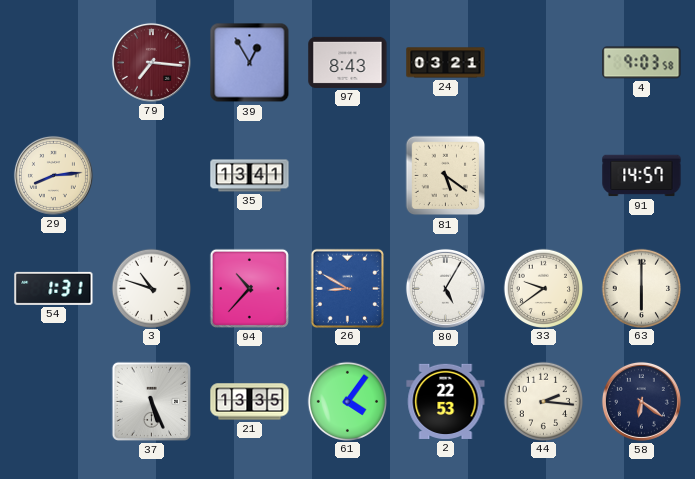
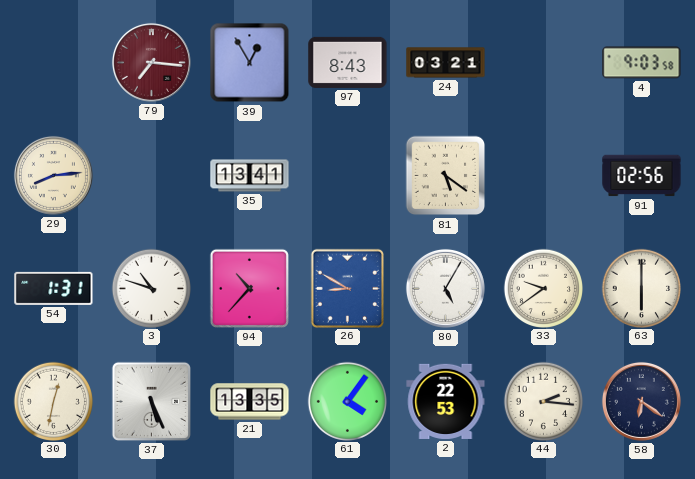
91: 14:57 -> 02:56
30: none -> 12:32
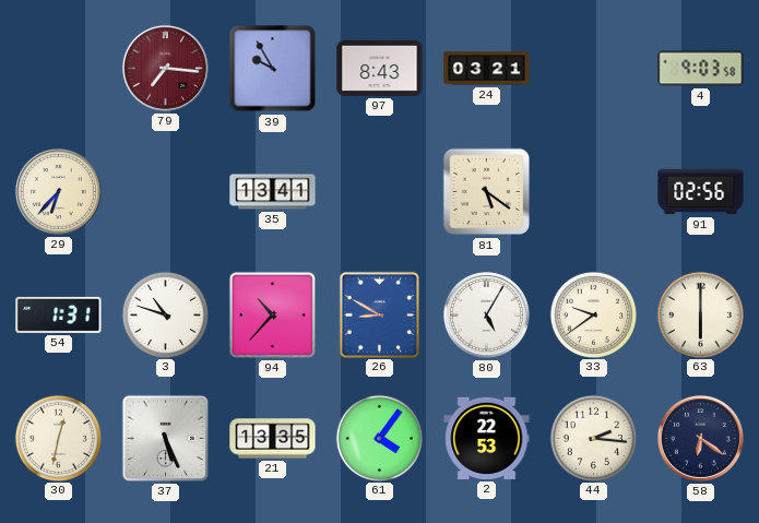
39: 12:55 -> 9:55
29: 8:14 -> 6:37
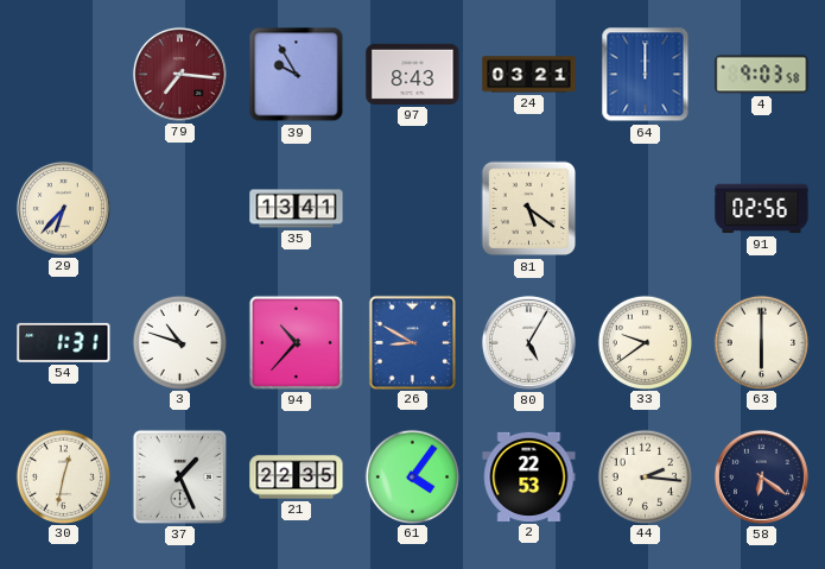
64: none -> 12:00
37: 5:26 -> 1:26
21: 13:35 -> 22:35
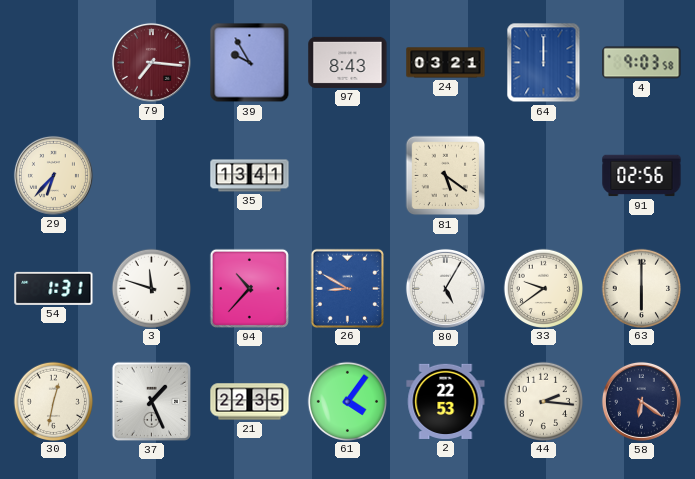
3: 10:48 -> 11:48
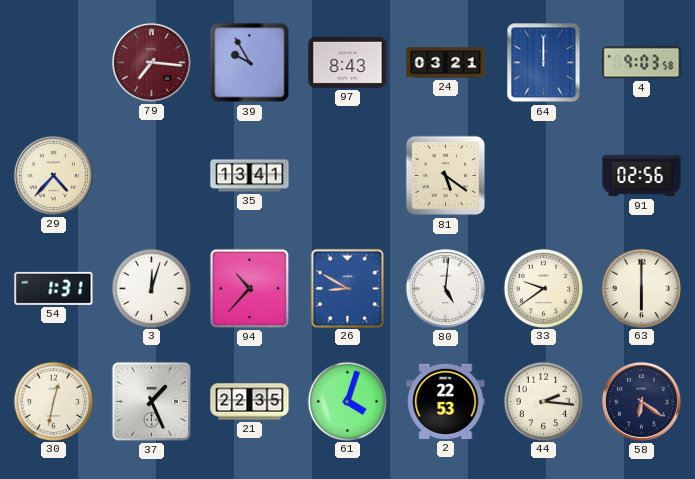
29: 6:37 -> 4:37
3: 11:48 -> 12:03
80: 5:05 -> 5:01
61: 4:06 -> 4:03
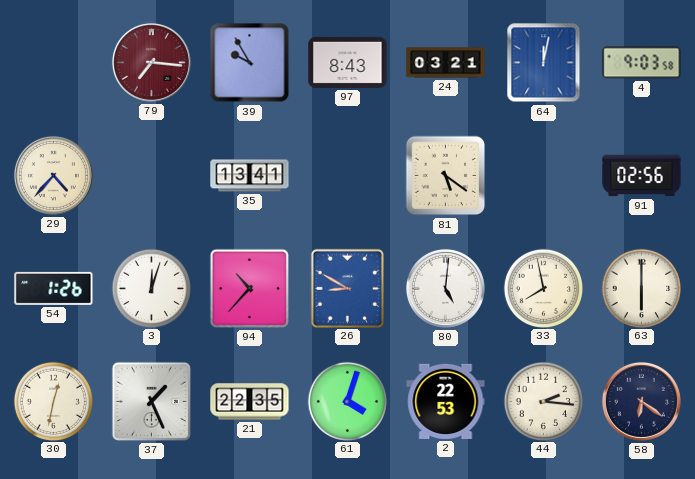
64: 12:00 -> 12:02
54: 1:31 -> 1:26
33: 9:39 -> 7:58
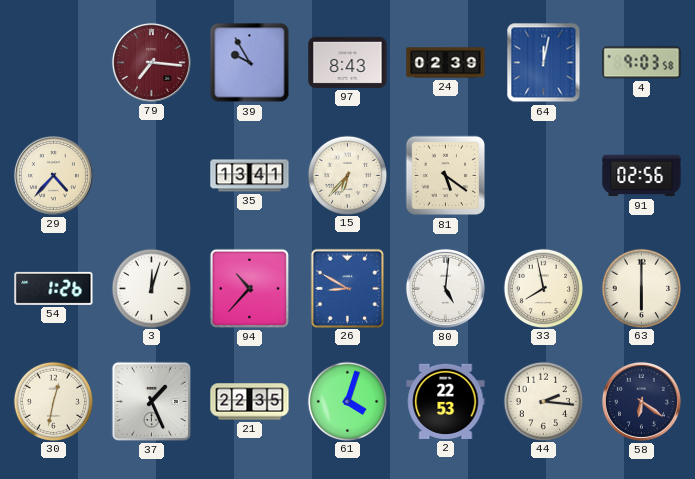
24: 03:21 -> 02:39
15: none -> 6:37
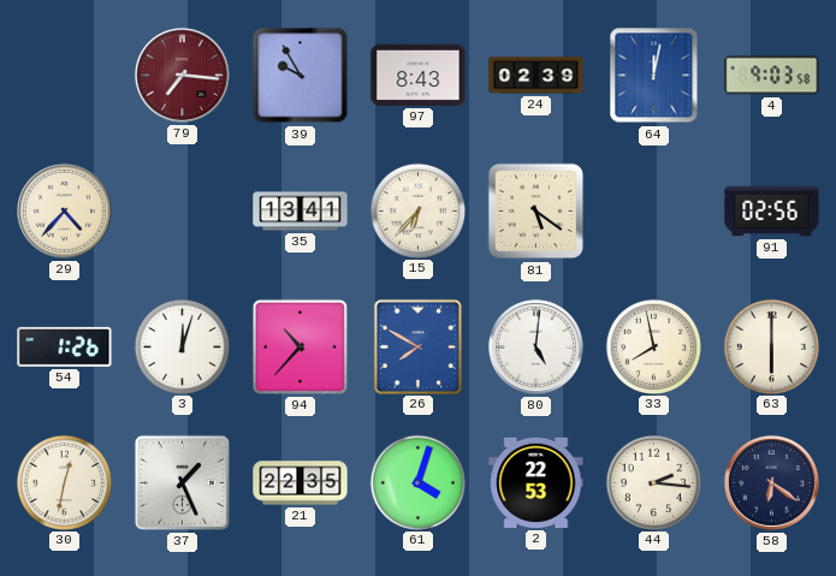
26: 8:50 -> 7:50
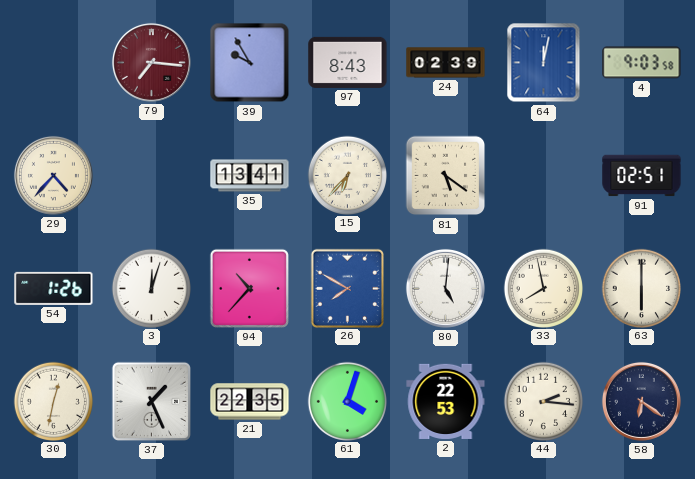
91: 02:56 -> 02:51
